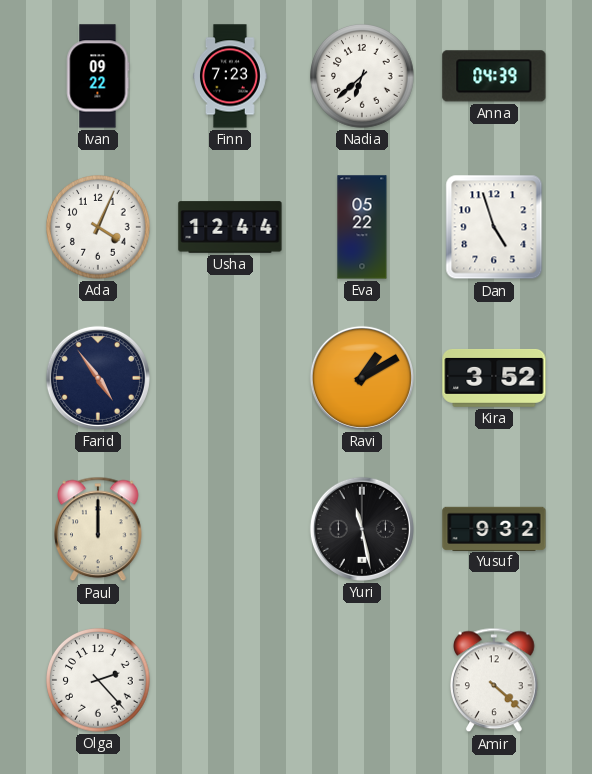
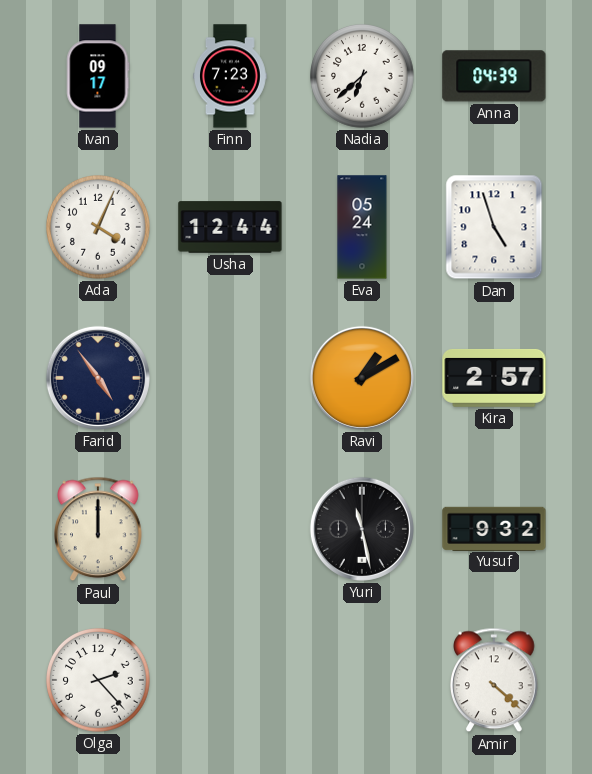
Ivan: 09:22 -> 09:17
Eva: 05:22 -> 05:24
Kira: 3:52 -> 2:57
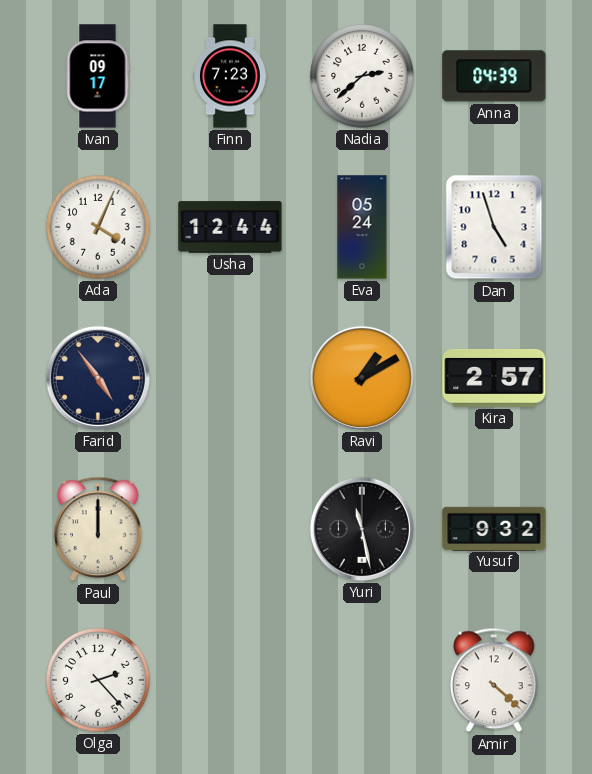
Nadia: 6:38 -> 2:38
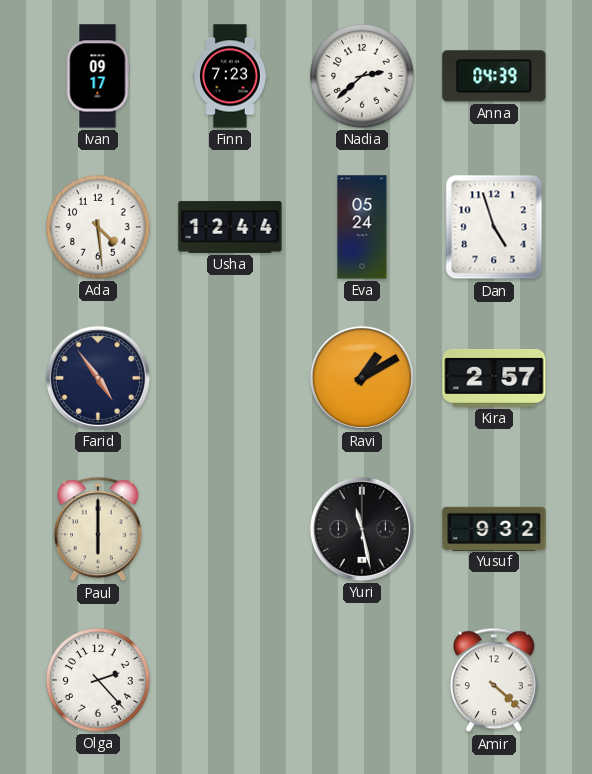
Ada: 4:04 -> 4:29
Paul: 12:00 -> 6:00
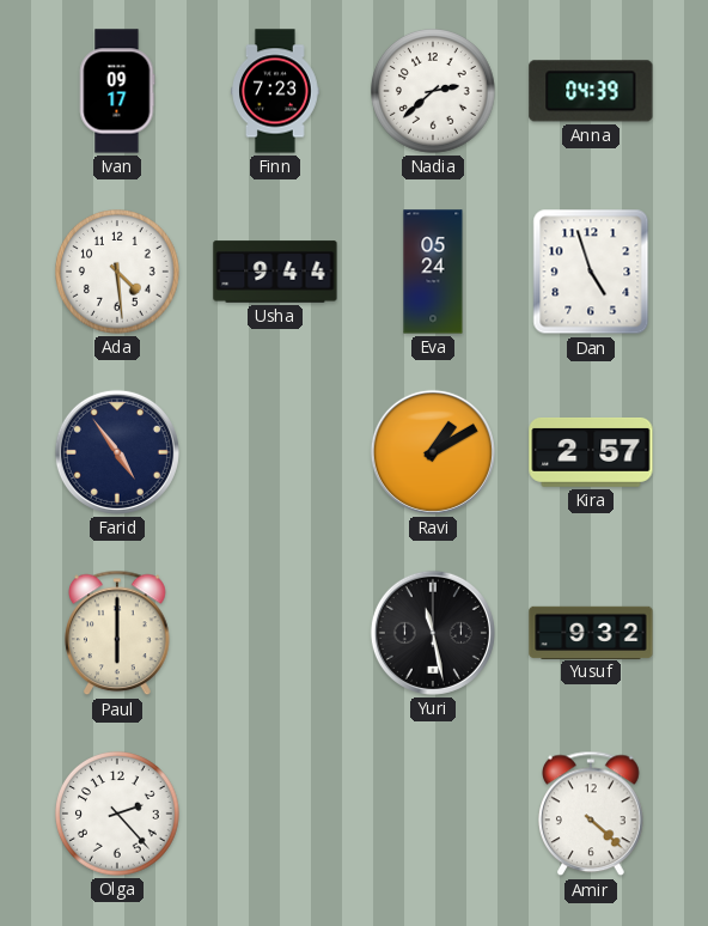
Usha: 12:44 -> 9:44
